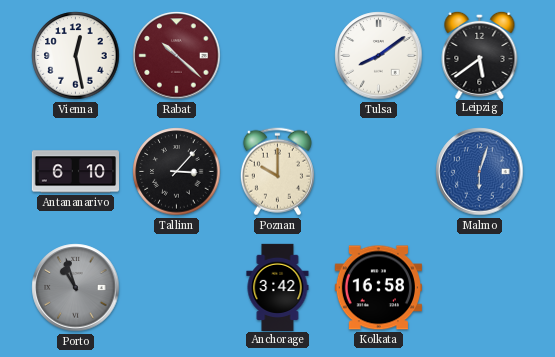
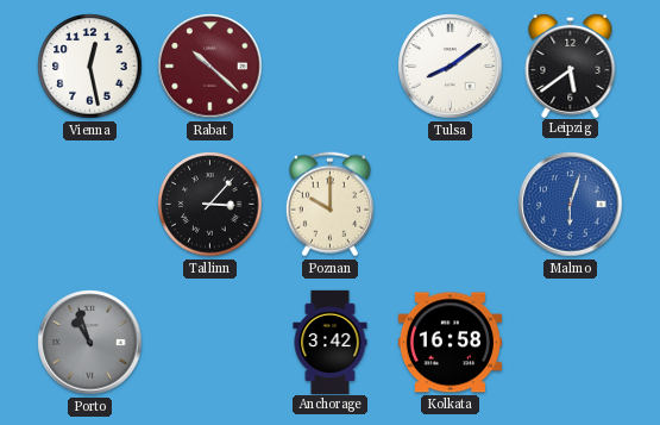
Antananarivo: 6:10 -> none
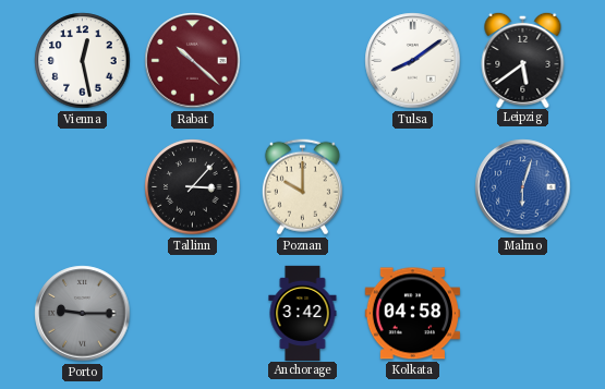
Porto: 10:57 -> 9:15
Kolkata: 16:58 -> 04:58
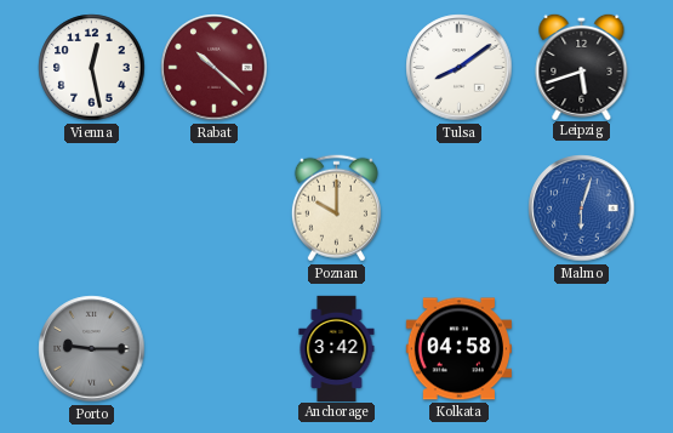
Leipzig: 5:39 -> 5:42
Tallinn: 3:07 -> none
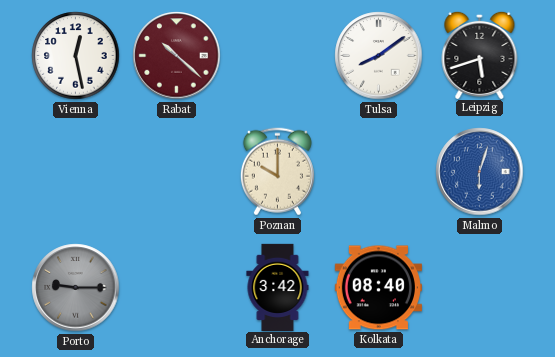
Kolkata: 04:58 -> 08:40
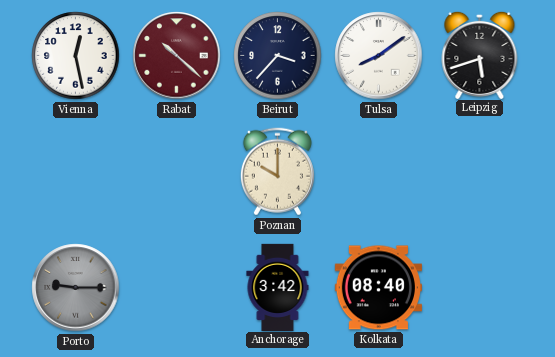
Beirut: none -> 3:37
Malmo: 6:03 -> none
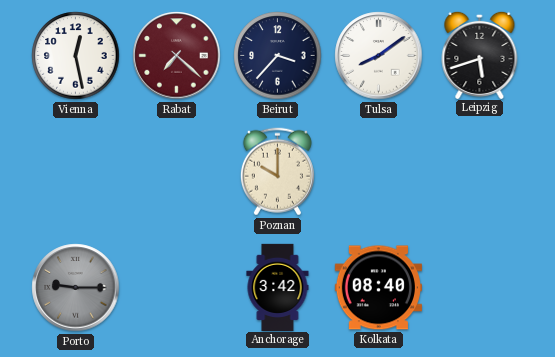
Rabat: 10:22 -> 7:22
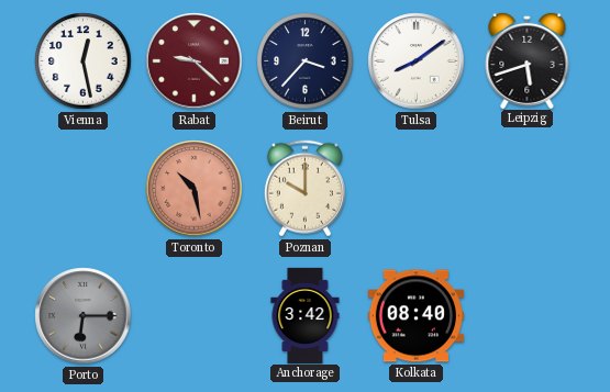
Rabat: 7:22 -> 9:22
Toronto: none -> 10:28
Porto: 9:15 -> 6:15
